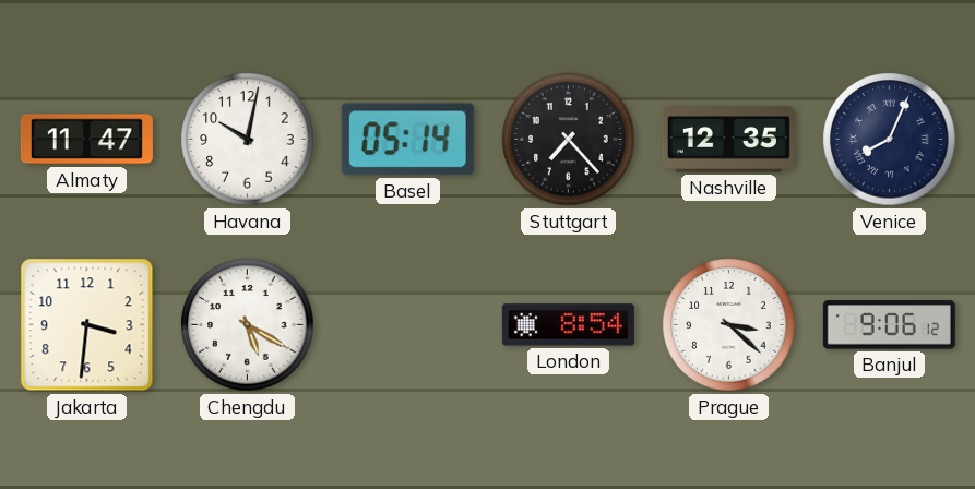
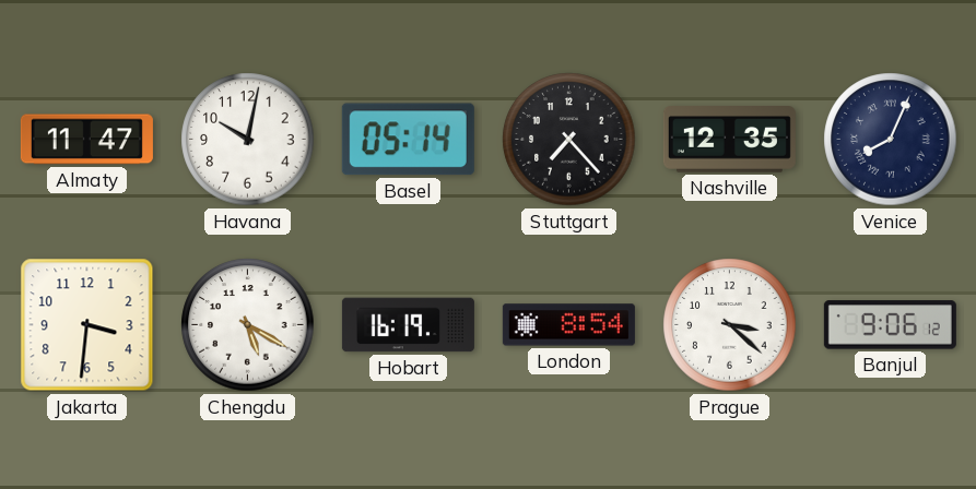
Hobart: none -> 16:19
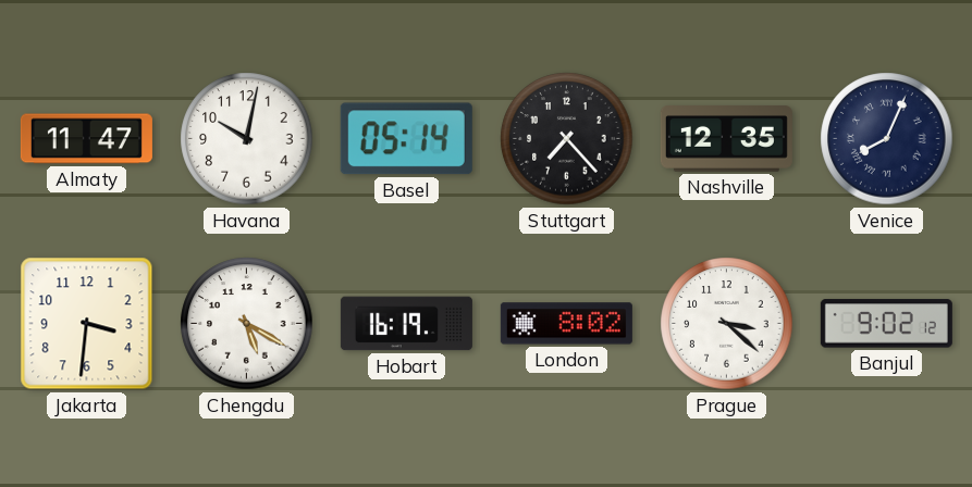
London: 8:54 -> 8:02
Banjul: 9:06 -> 9:02
